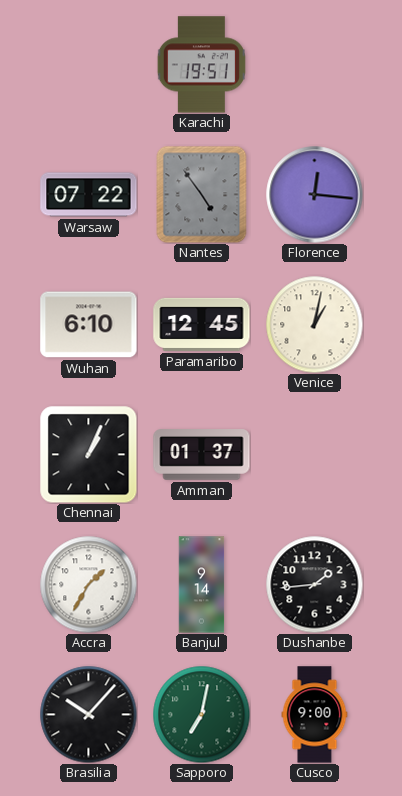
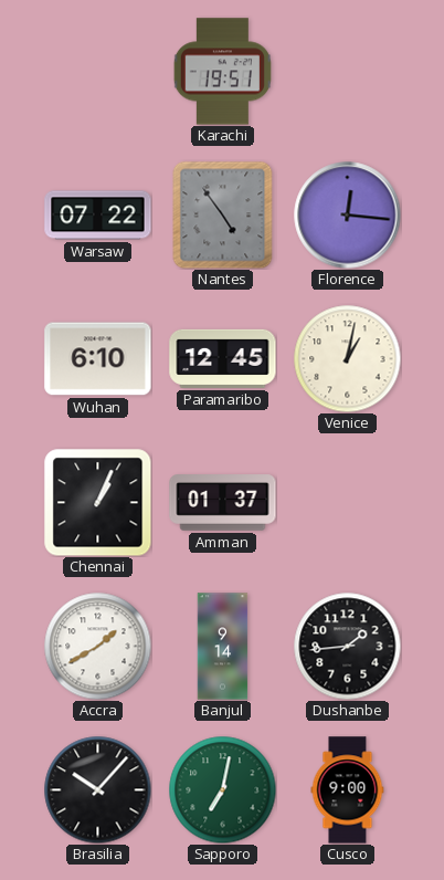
Accra: 1:35 -> 1:40
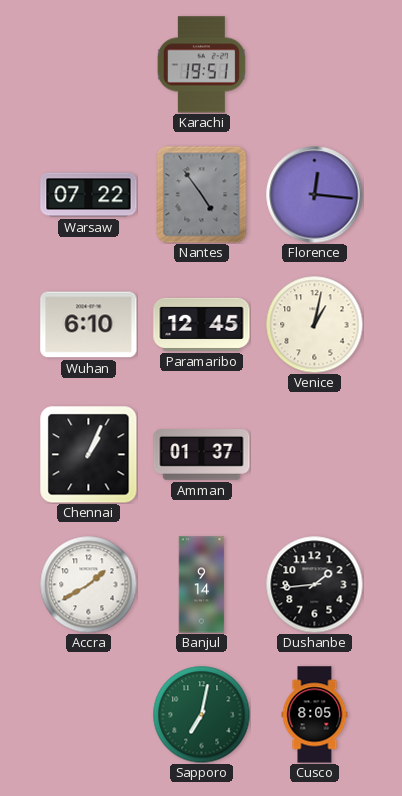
Brasilia: 10:07 -> none
Cusco: 9:00 -> 8:05
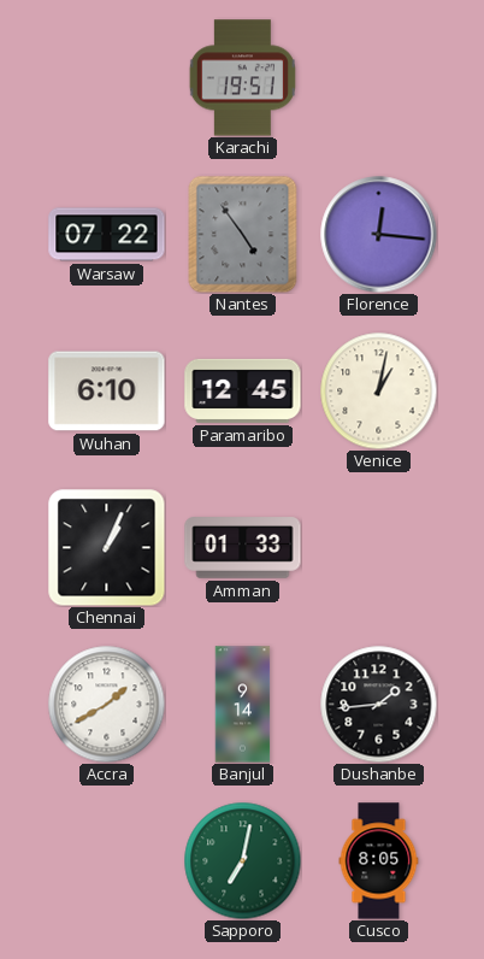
Amman: 01:37 -> 01:33
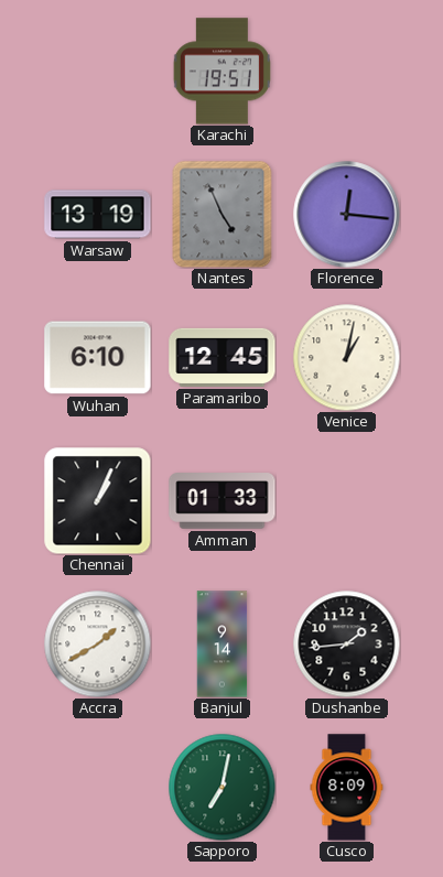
Warsaw: 07:22 -> 13:19
Nantes: 4:54 -> 4:56
Cusco: 8:05 -> 8:09
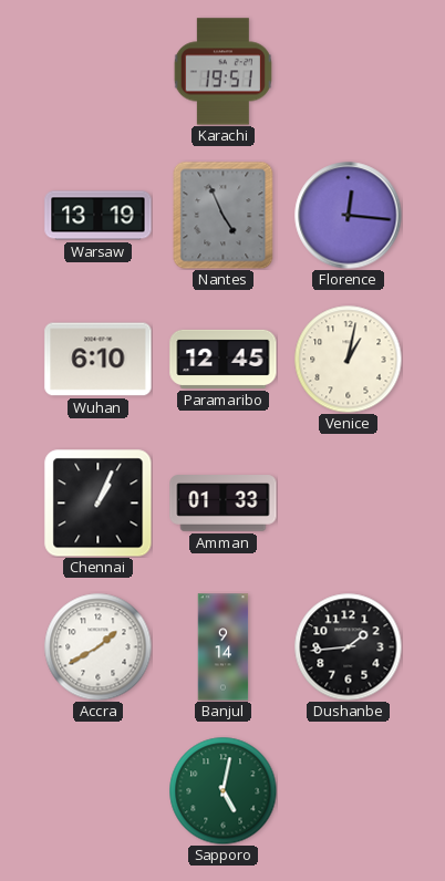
Sapporo: 7:02 -> 5:02
Cusco: 8:09 -> none
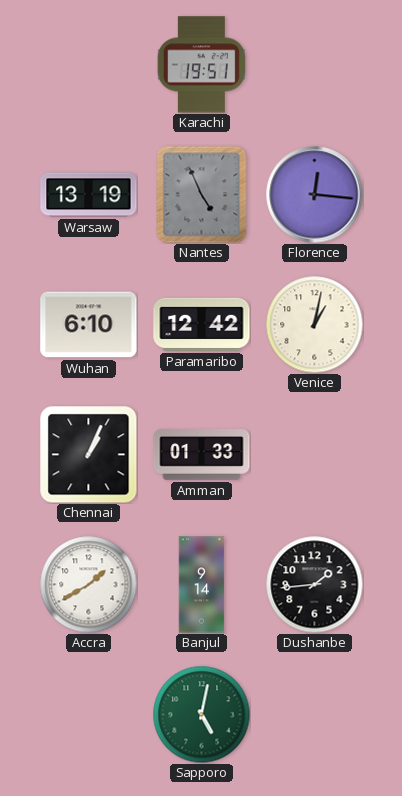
Paramaribo: 12:45 -> 12:42
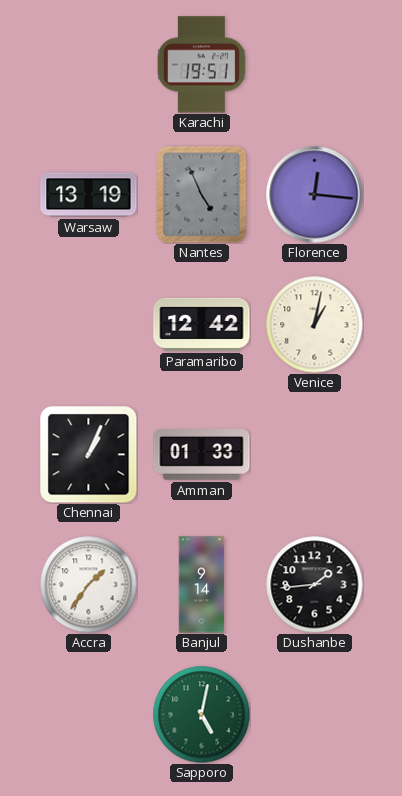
Wuhan: 6:10 -> none
Accra: 1:40 -> 1:36
